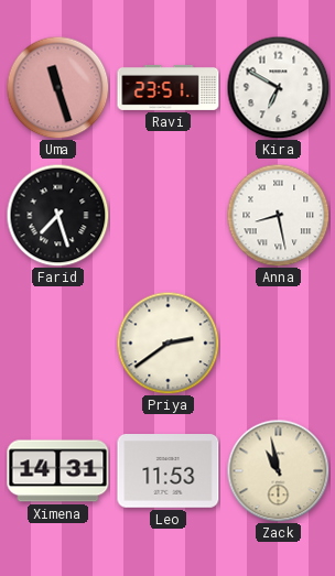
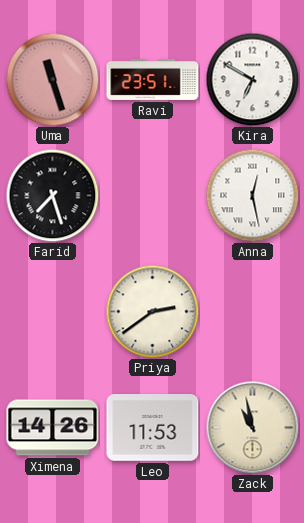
Anna: 8:28 -> 12:28
Ximena: 14:31 -> 14:26
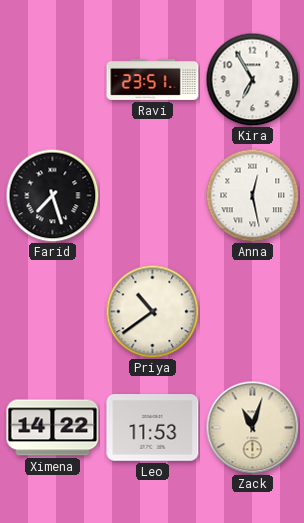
Uma: 11:27 -> none
Kira: 6:50 -> 6:55
Priya: 2:39 -> 10:39
Ximena: 14:26 -> 14:22
Zack: 10:58 -> 11:03
